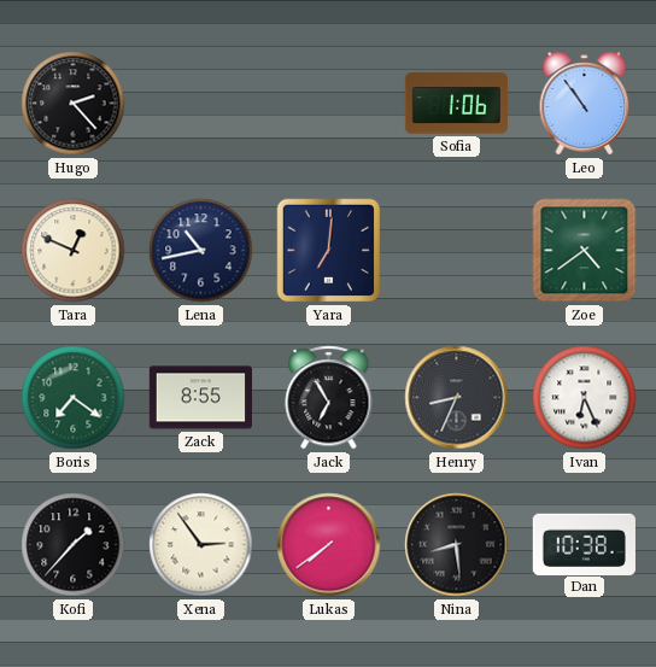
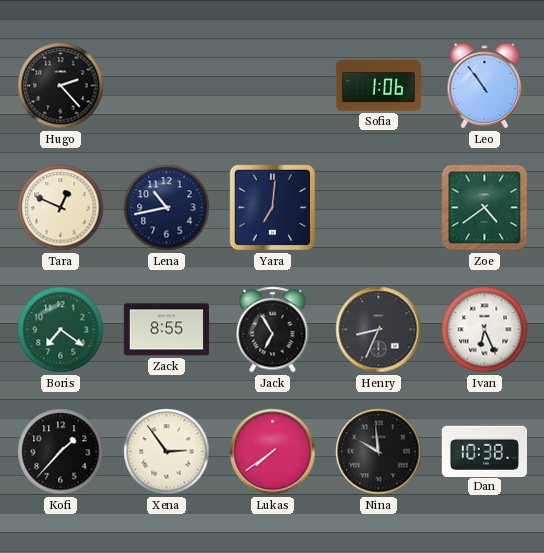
Nina: 8:29 -> 9:59
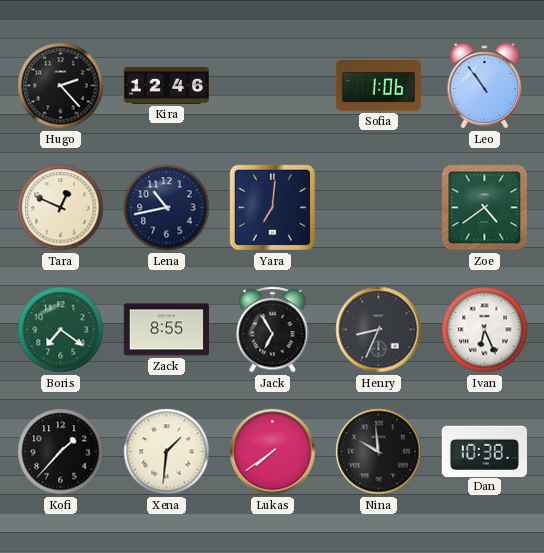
Kira: none -> 12:46
Xena: 2:54 -> 1:31
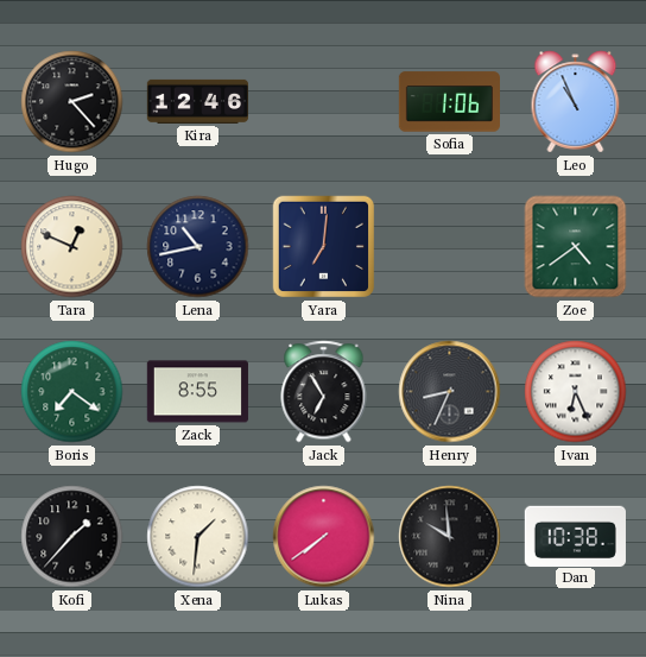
Leo: 10:54 -> 10:56
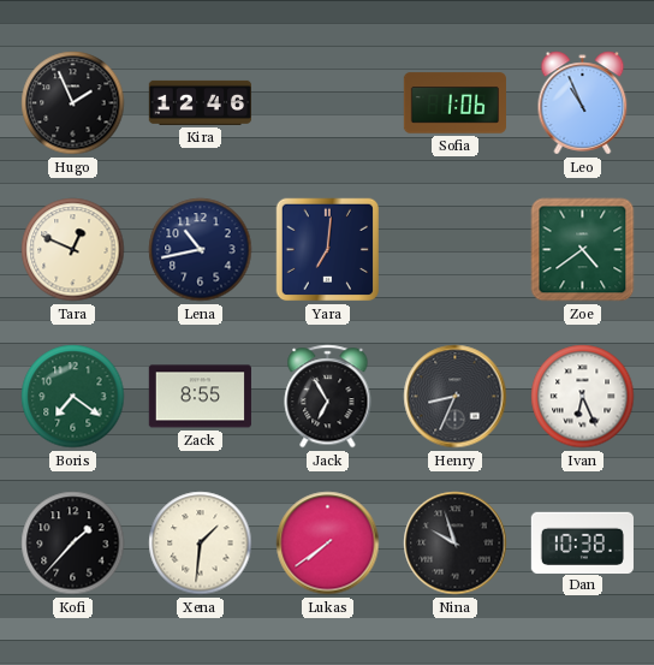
Hugo: 2:23 -> 1:56
Nina: 9:59 -> 9:57
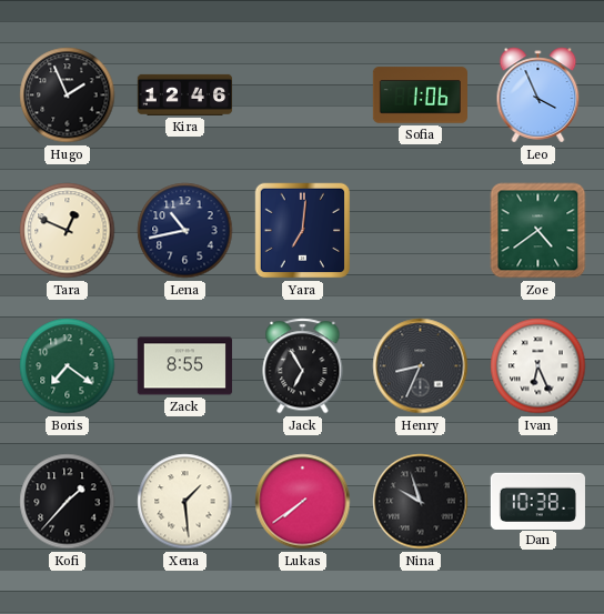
Leo: 10:56 -> 3:56
Xena: 1:31 -> 1:29
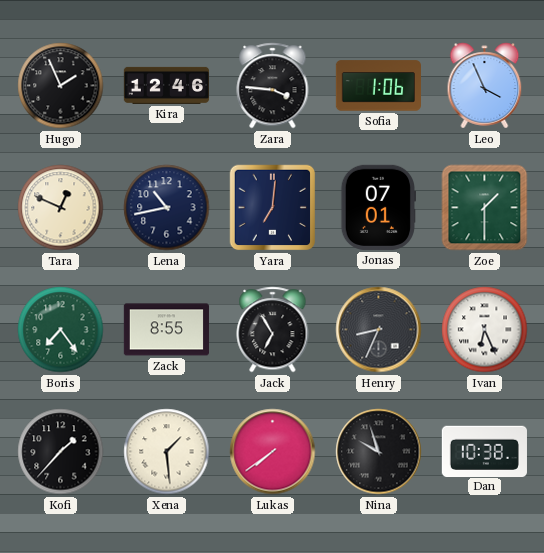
Zara: none -> 3:46
Jonas: none -> 07:01
Zoe: 4:39 -> 1:30
Boris: 7:21 -> 7:24
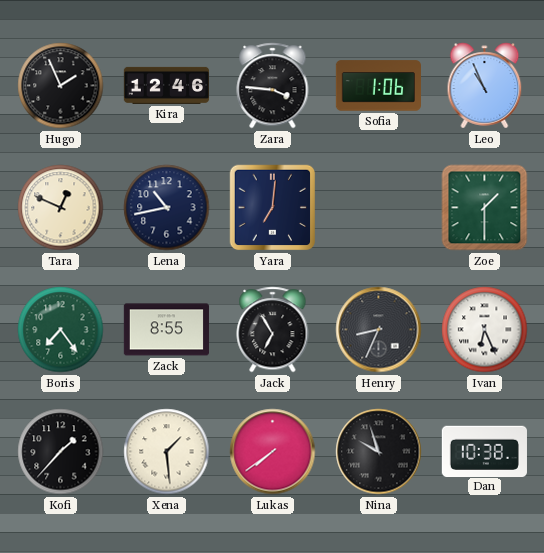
Leo: 3:56 -> 10:56
Jonas: 07:01 -> none
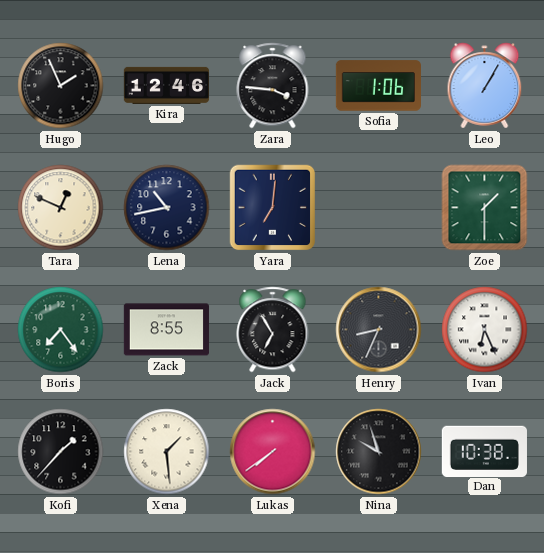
Leo: 10:56 -> 1:05
